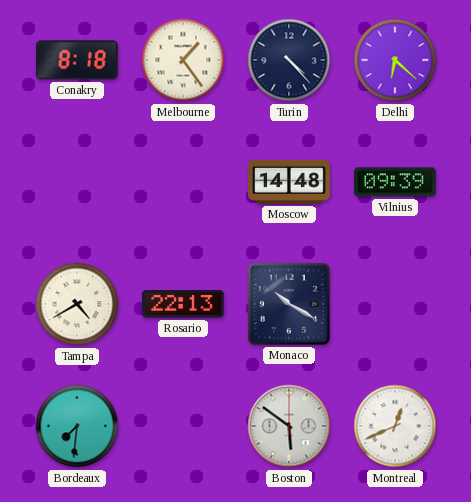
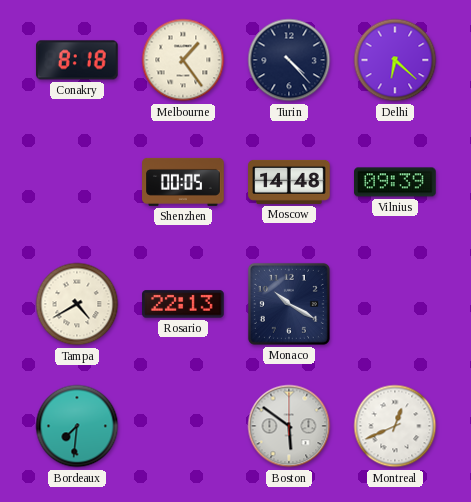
Shenzhen: none -> 00:05
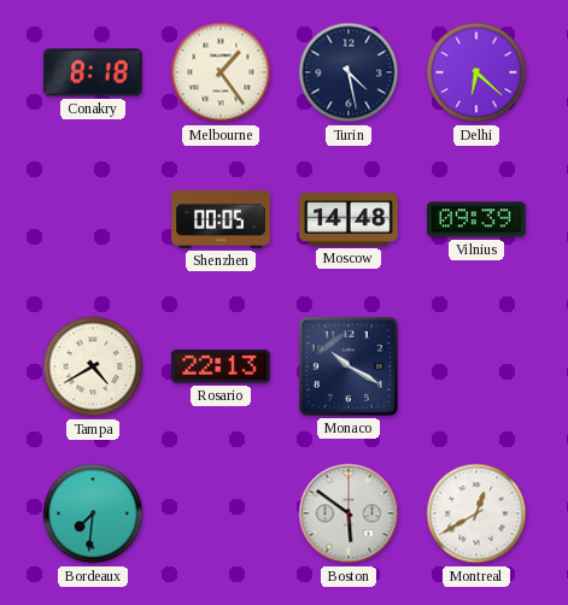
Turin: 4:23 -> 4:28
Montreal: 12:41 -> 12:40
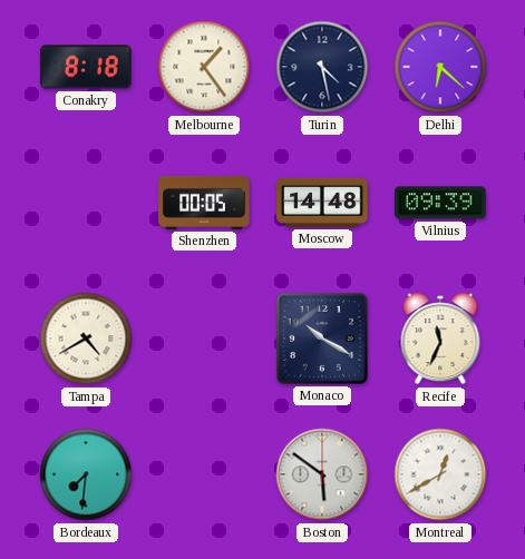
Rosario: 22:13 -> none
Recife: none -> 11:34
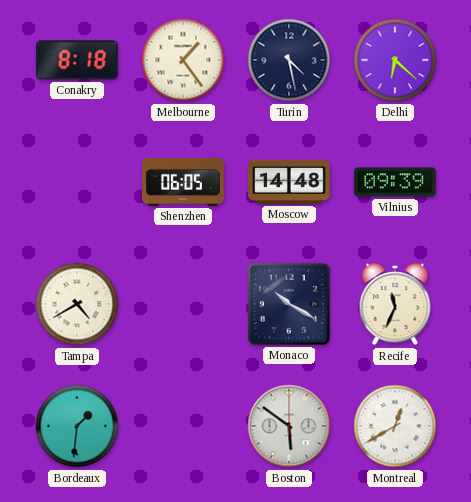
Shenzhen: 00:05 -> 06:05
Bordeaux: 7:31 -> 1:31
